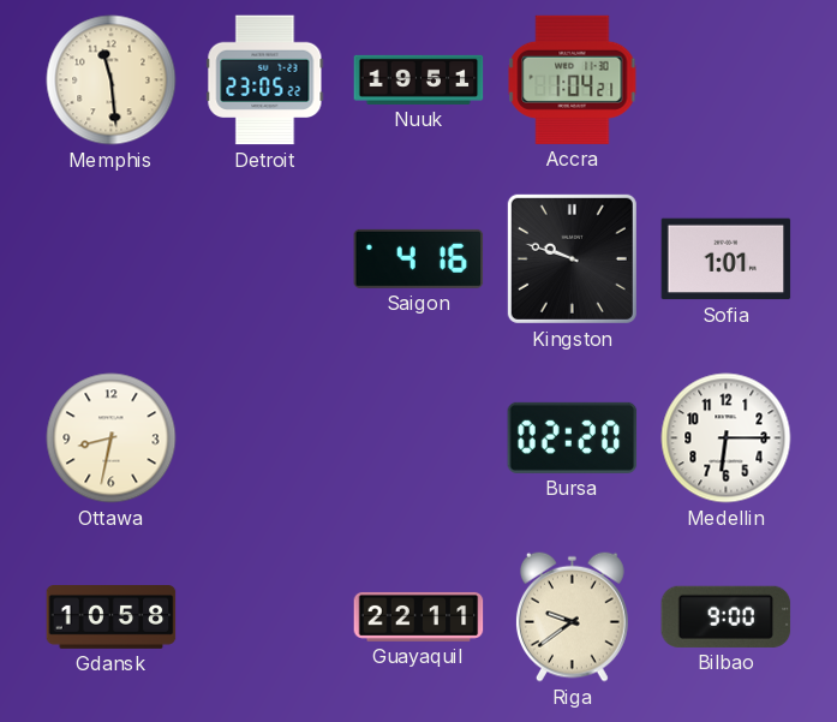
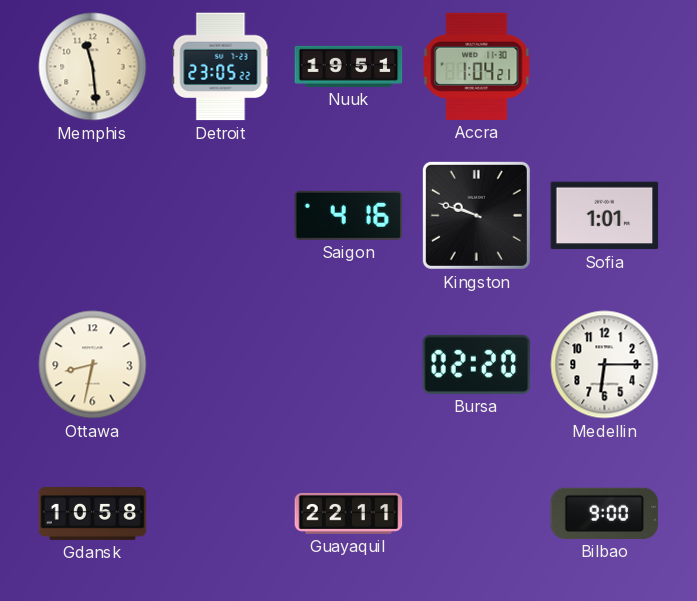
Riga: 9:39 -> none
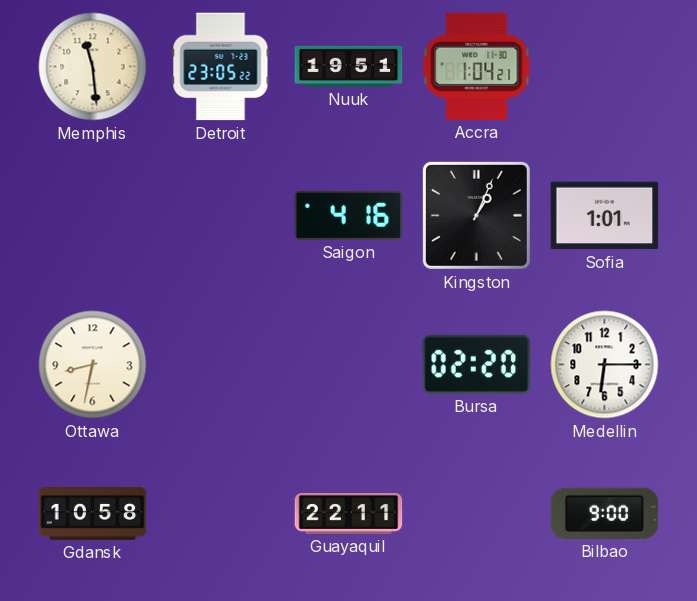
Kingston: 9:48 -> 1:04
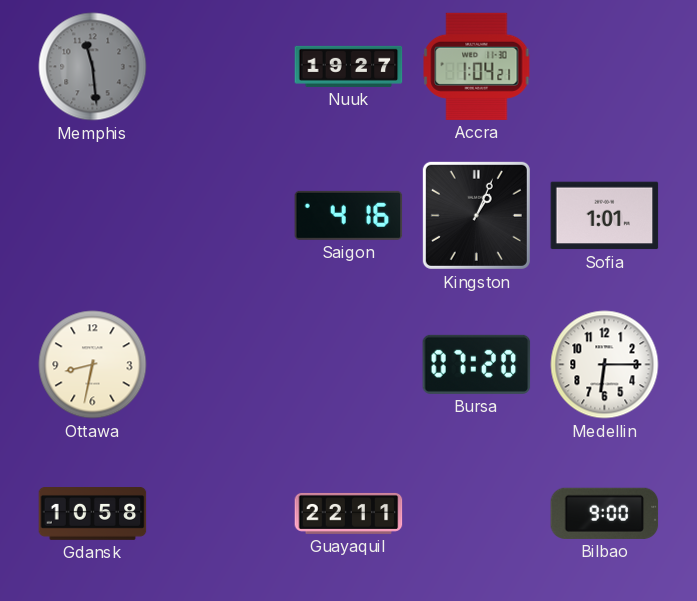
Memphis dial: cream -> grey
Detroit: 23:05 -> none
Nuuk: 19:51 -> 19:27
Bursa: 02:20 -> 07:20
